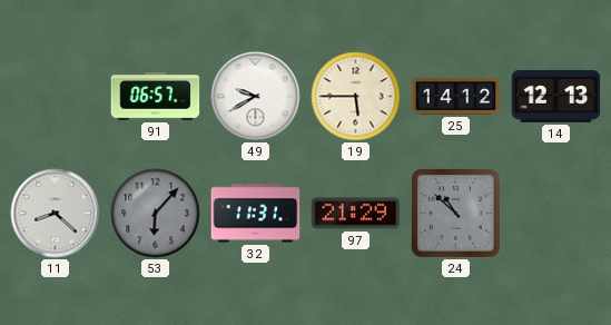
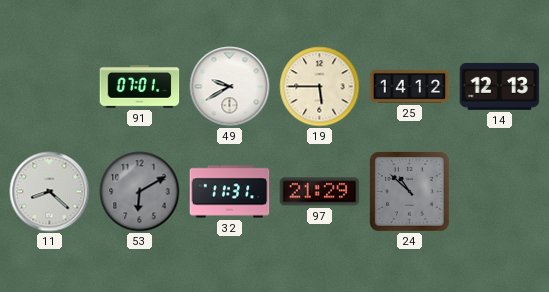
91: 06:57 -> 07:01
53: 6:07 -> 6:10
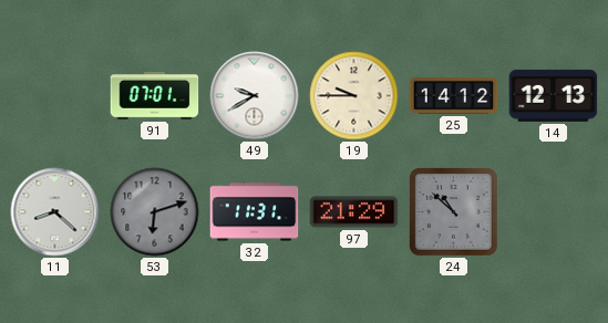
19: 5:45 -> 9:45
53: 6:10 -> 6:12
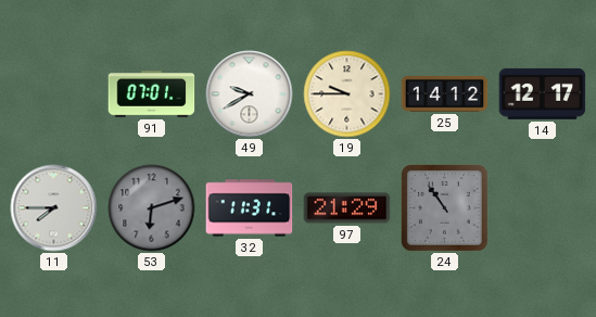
14: 12:13 -> 12:17
11: 8:22 -> 7:45
24: 10:52 -> 10:54
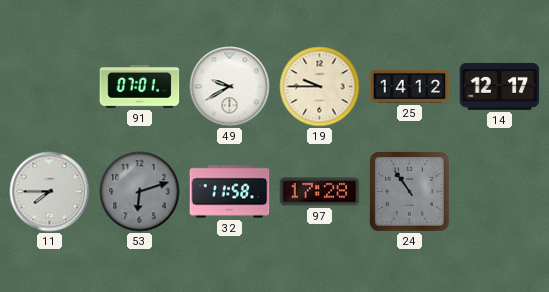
32: 11:31 -> 11:58
97: 21:29 -> 17:28
